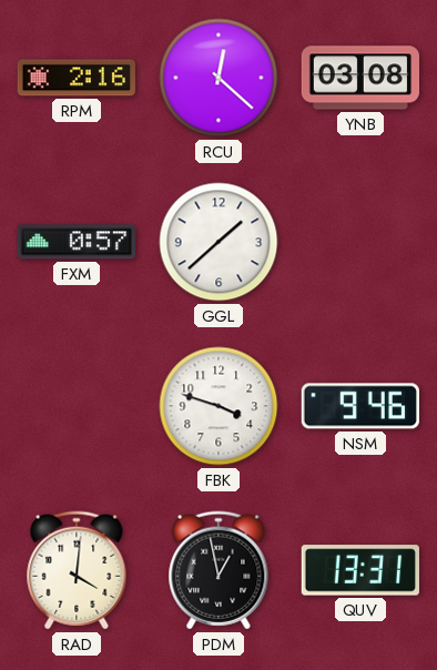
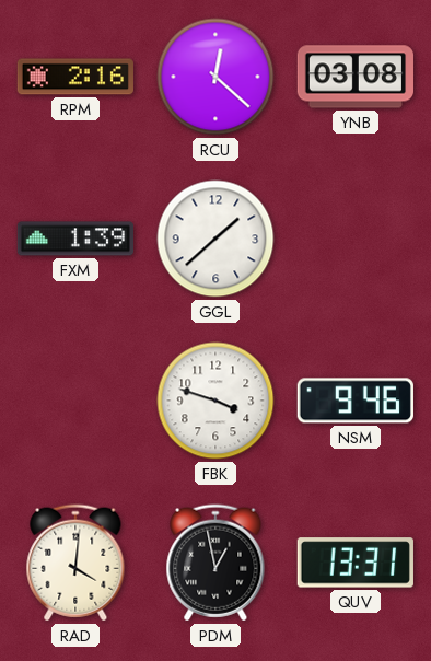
FXM: 0:57 -> 1:39
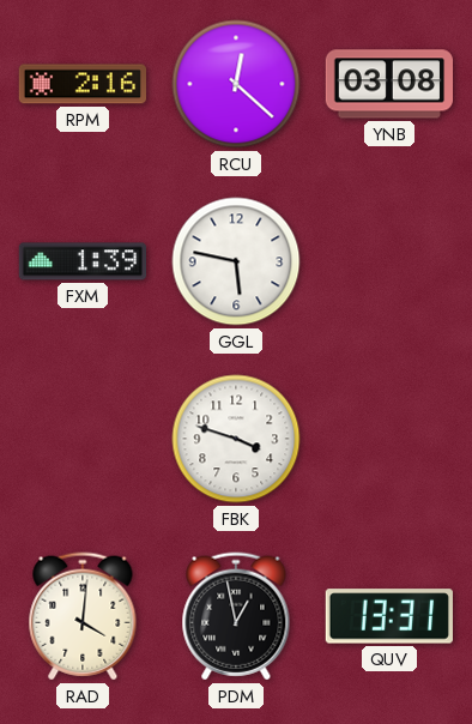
GGL: 1:38 -> 5:47
NSM: 9:46 -> none
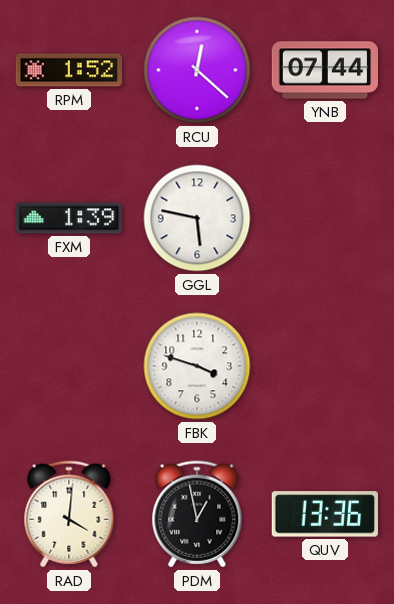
RPM: 2:16 -> 1:52
YNB: 03:08 -> 07:44
QUV: 13:31 -> 13:36
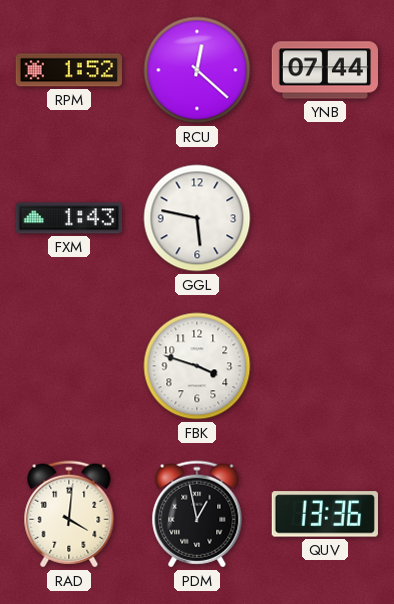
FXM: 1:39 -> 1:43
